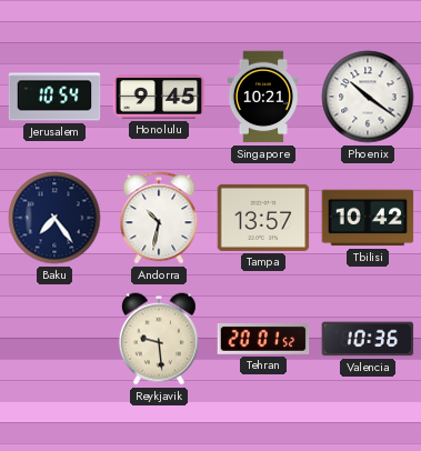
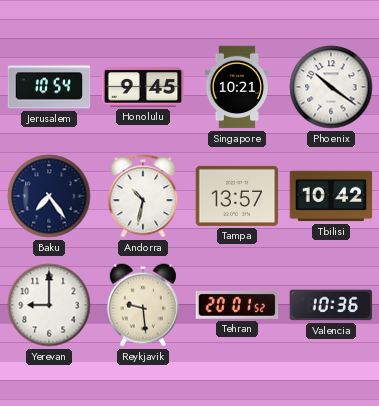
Yerevan: none -> 9:00
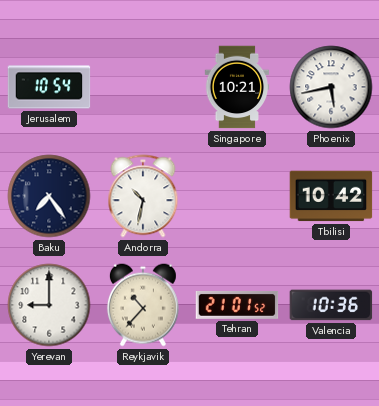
Honolulu: 9:45 -> none
Phoenix: 10:21 -> 5:43
Tampa: 13:57 -> none
Reykjavik: 9:29 -> 10:37
Tehran: 20:01 -> 21:01
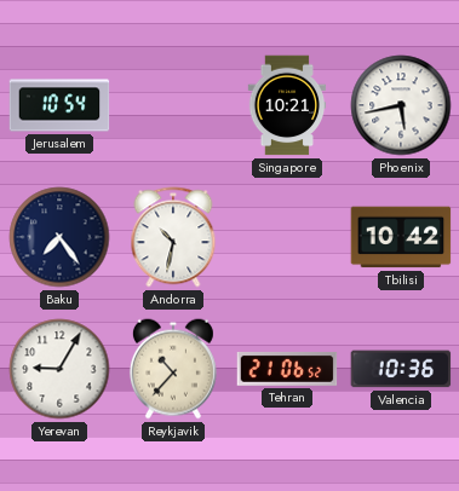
Yerevan: 9:00 -> 9:05
Tehran: 21:01 -> 21:06
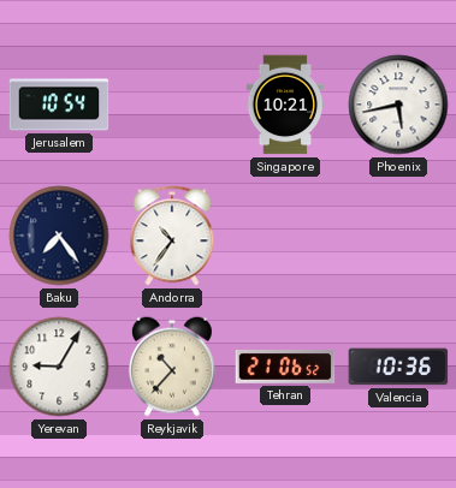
Andorra: 10:32 -> 10:36
Tbilisi: 10:42 -> none
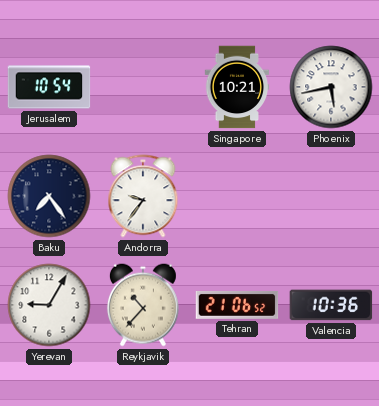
Andorra: 10:36 -> 9:36
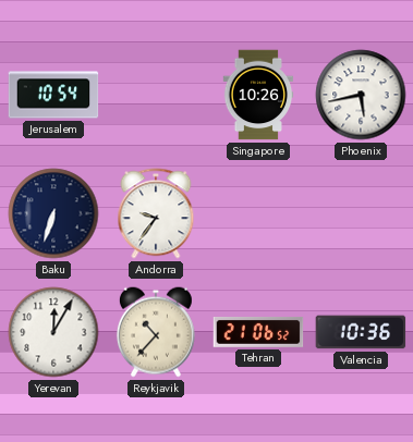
Singapore: 10:21 -> 10:26
Baku: 7:24 -> 6:33
Yerevan: 9:05 -> 12:05
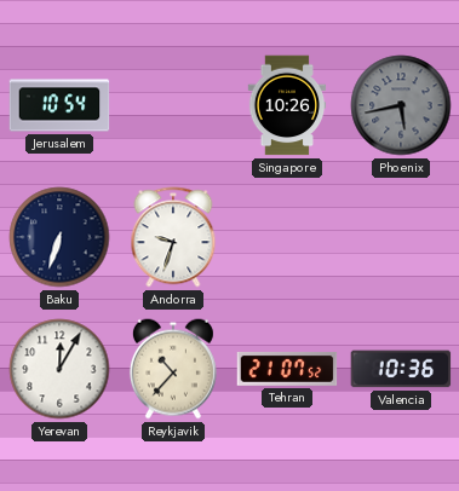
Phoenix dial: white -> grey
Andorra: 9:36 -> 9:33
Tehran: 21:06 -> 21:07
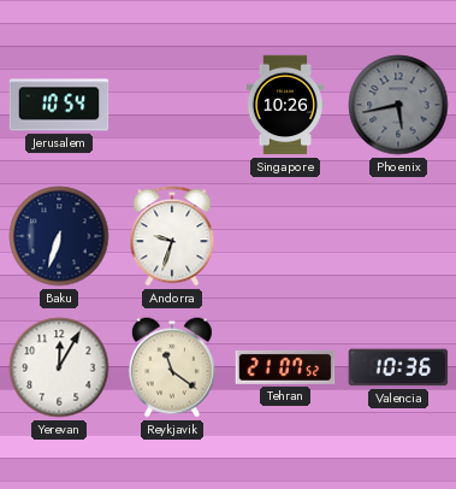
Reykjavik: 10:37 -> 11:21
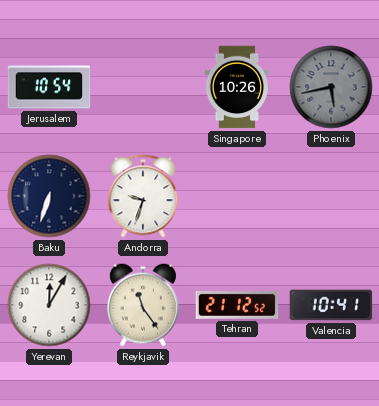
Reykjavik: 11:21 -> 11:24
Tehran: 21:07 -> 21:12
Valencia: 10:36 -> 10:41
